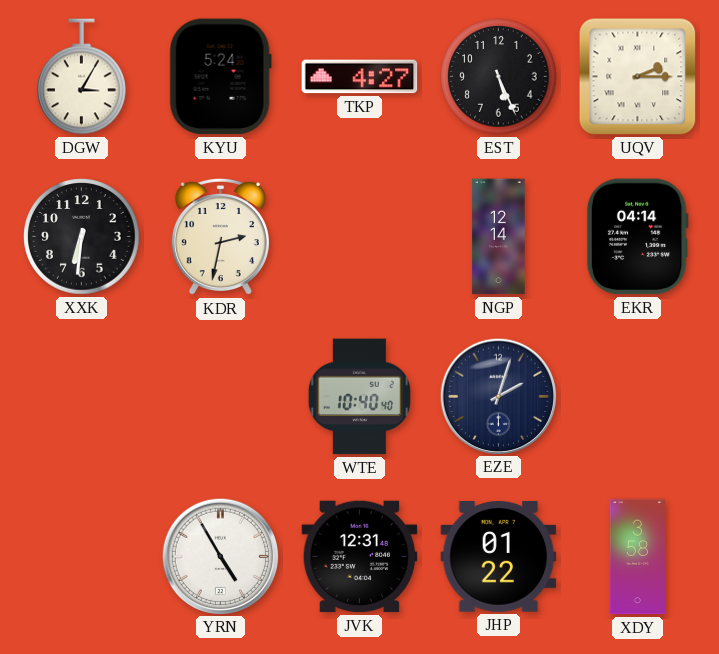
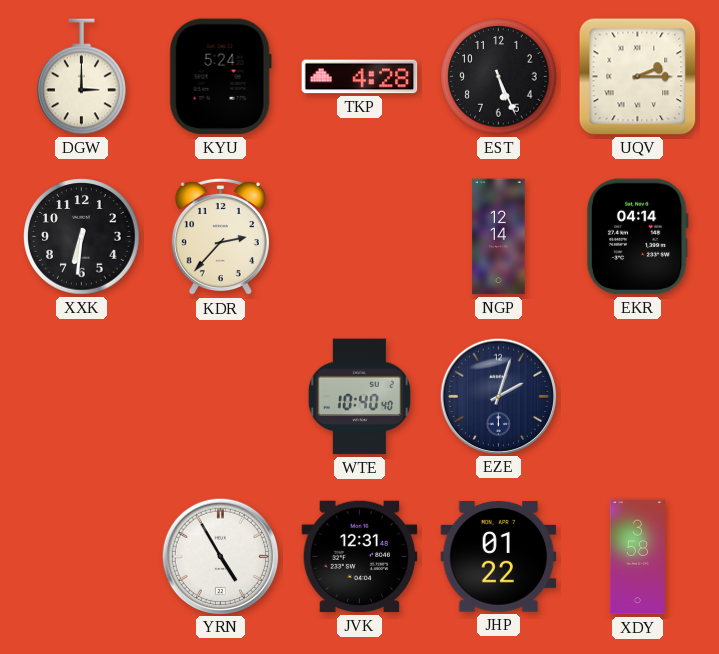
DGW: 3:05 -> 3:00
TKP: 4:27 -> 4:28
KDR: 2:32 -> 2:37
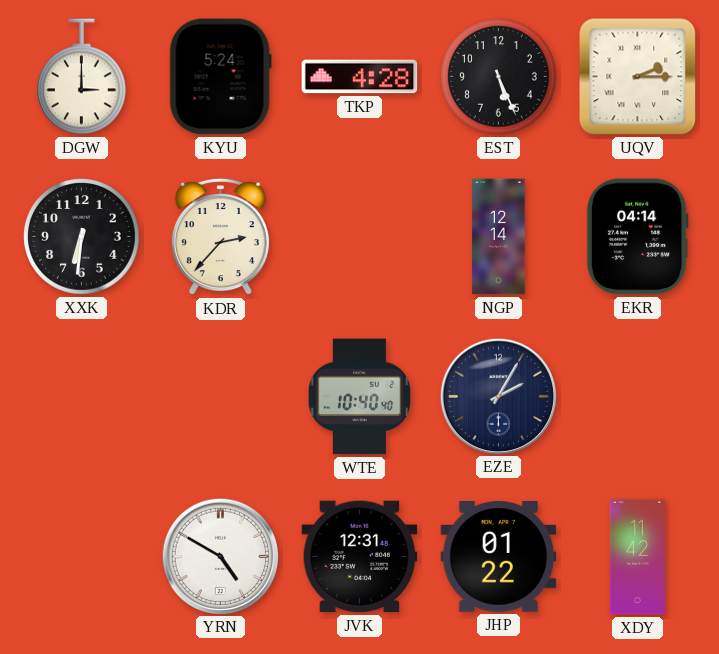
EZE: 2:03 -> 2:05
YRN: 4:55 -> 4:50
XDY: 3:58 -> 11:42
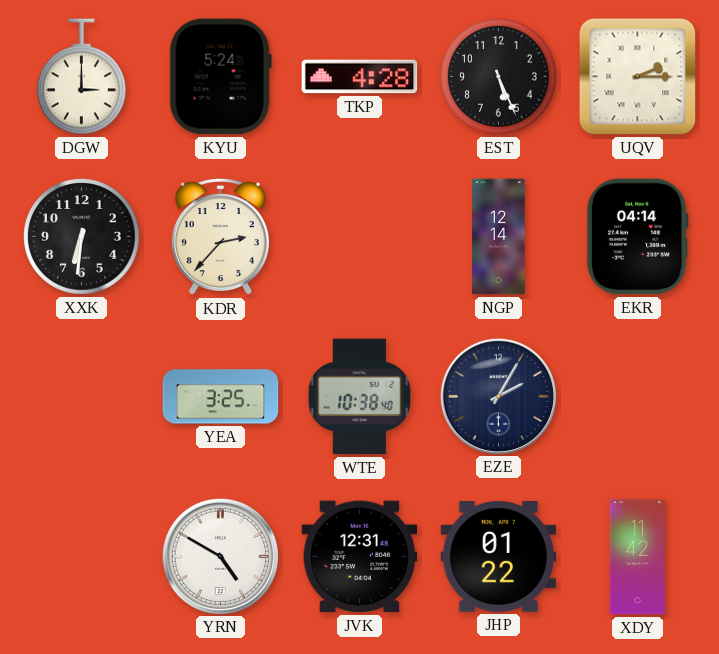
YEA: none -> 3:25
WTE: 10:40 -> 10:38
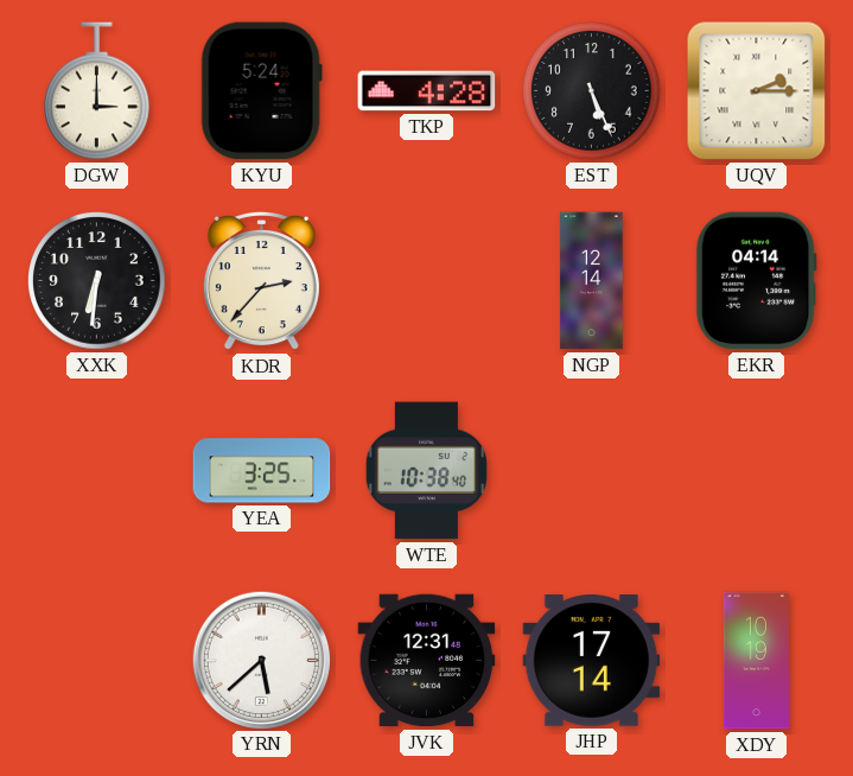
EZE: 2:05 -> none
YRN: 4:50 -> 5:38
JHP: 01:22 -> 17:14
XDY: 11:42 -> 10:19
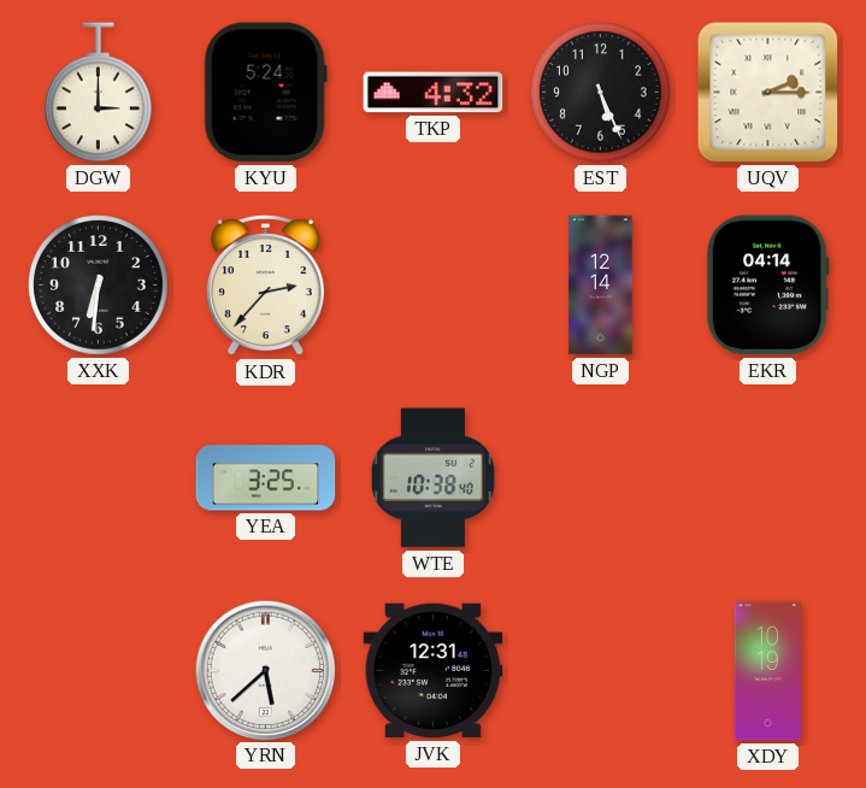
TKP: 4:28 -> 4:32
JHP: 17:14 -> none
